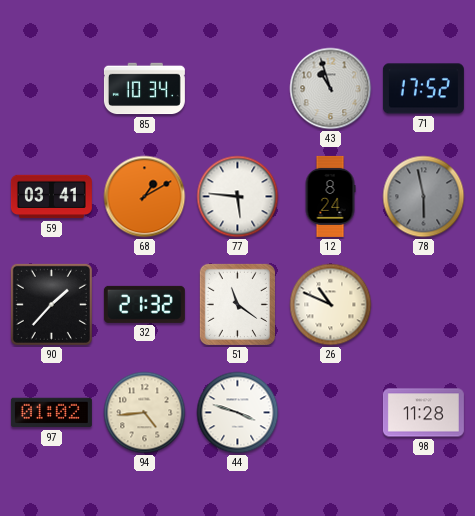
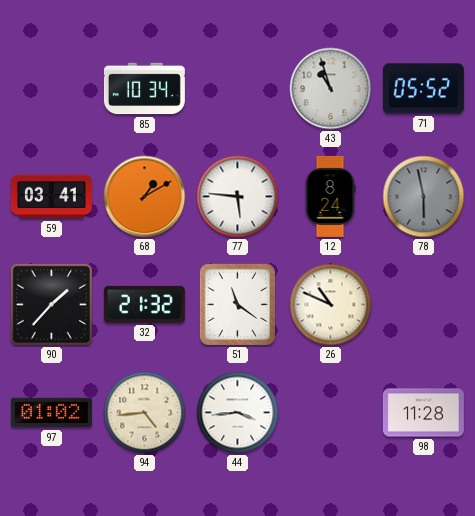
71: 17:52 -> 05:52
44: 3:48 -> 3:44
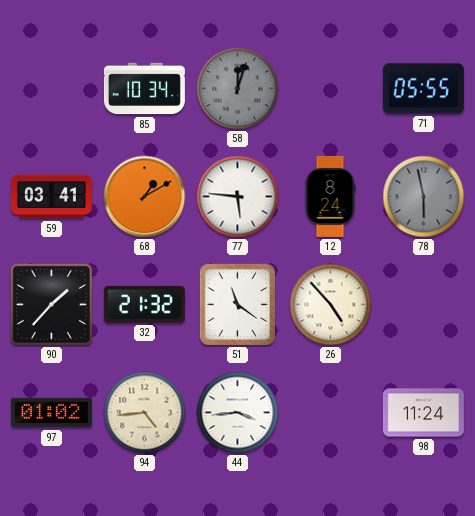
58: none -> 12:03
43: 10:57 -> none
71: 05:52 -> 05:55
26: 10:49 -> 4:53
98: 11:28 -> 11:24
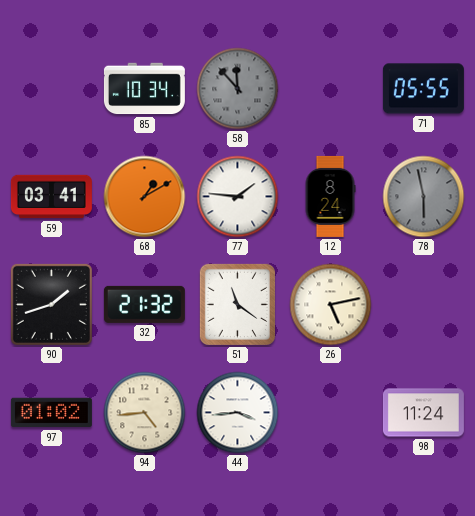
58: 12:03 -> 11:53
77: 5:46 -> 1:46
90: 1:37 -> 1:42
26: 4:53 -> 5:13
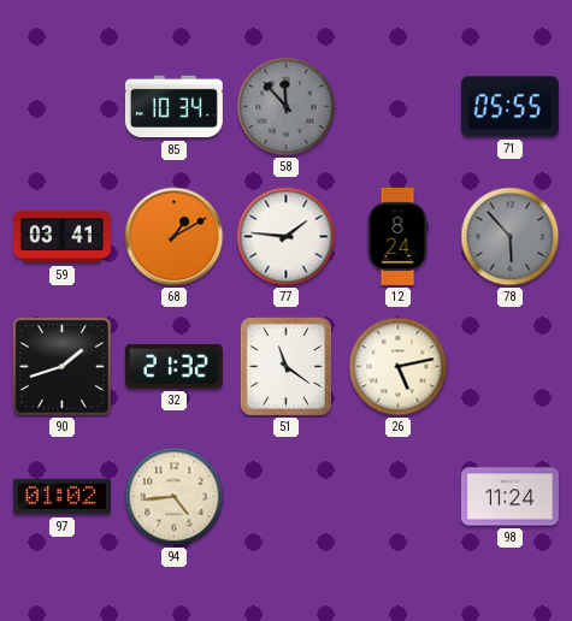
78: 5:58 -> 5:53
44: 3:44 -> none
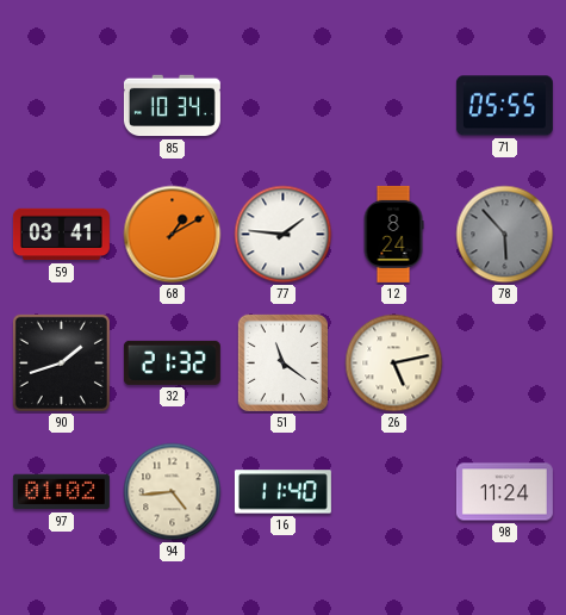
58: 11:53 -> none
16: none -> 11:40
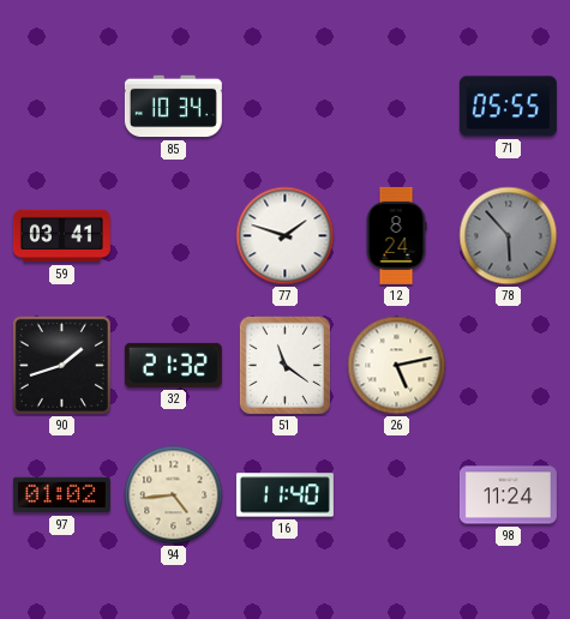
68: 1:10 -> none
77: 1:46 -> 1:48
